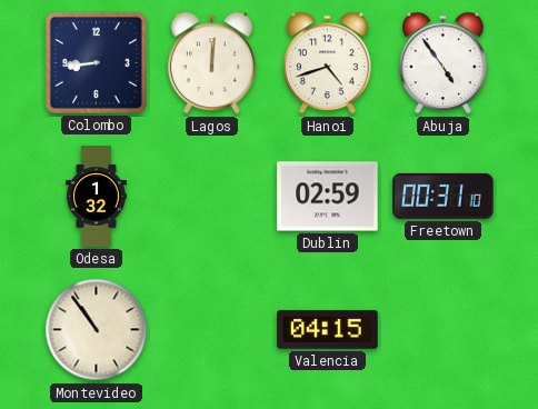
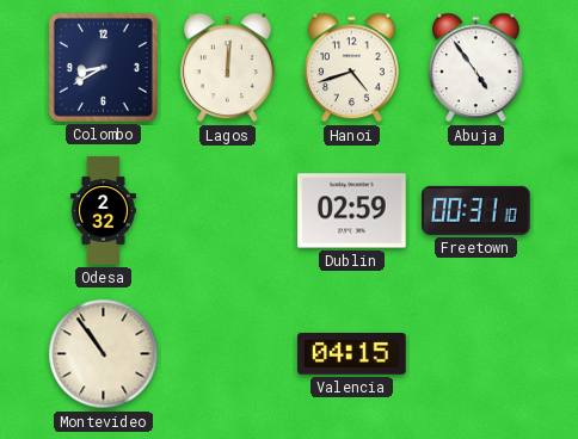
Colombo: 8:44 -> 8:40
Odesa: 1:32 -> 2:32
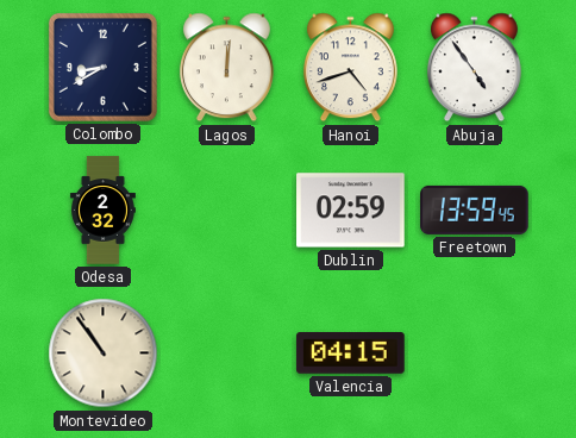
Freetown: 00:31 -> 13:59
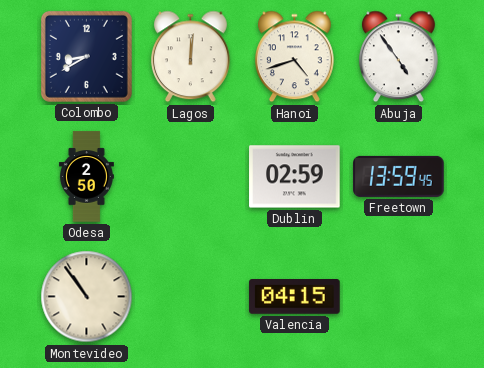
Odesa: 2:32 -> 2:50
